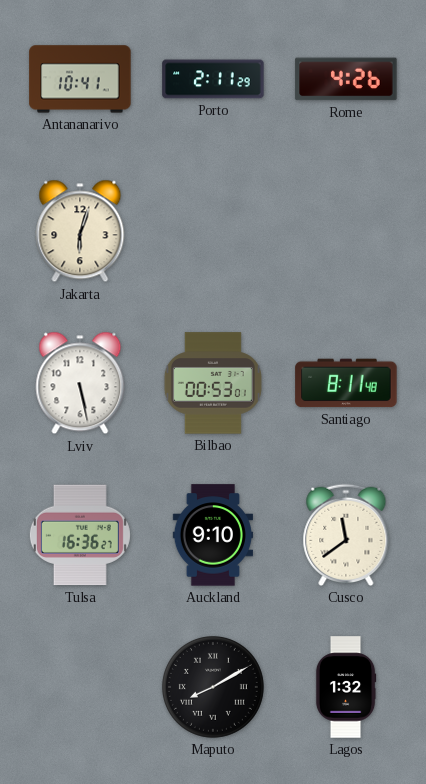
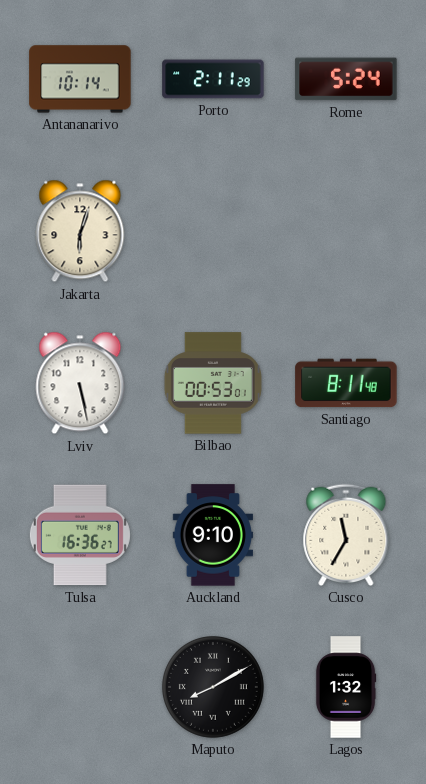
Antananarivo: 10:41 -> 10:14
Rome: 4:26 -> 5:24
Cusco: 11:39 -> 11:35
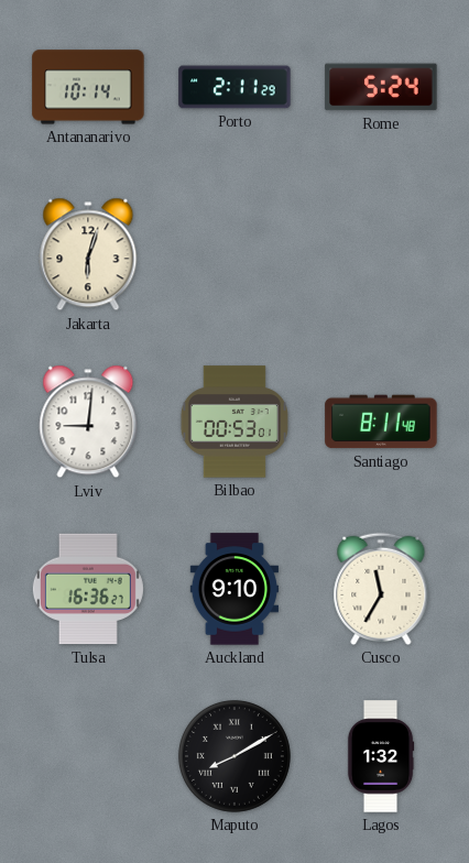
Lviv: 5:28 -> 9:01
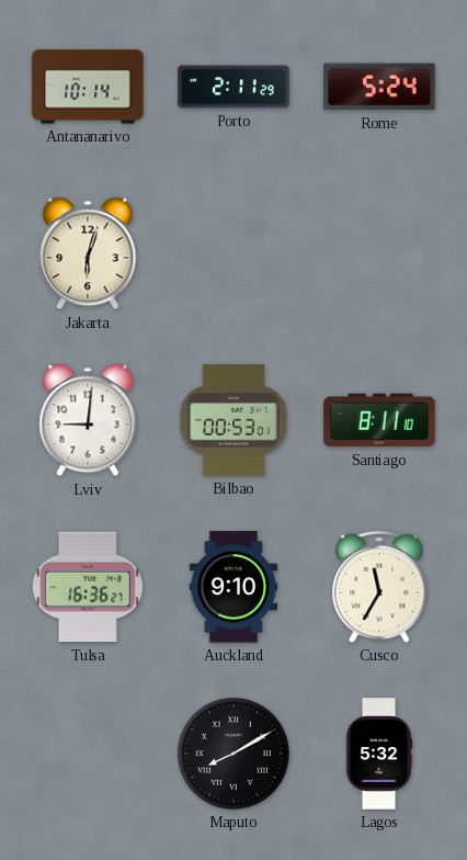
Santiago: 8:11:48 -> 8:11:10
Lagos: 1:32 -> 5:32
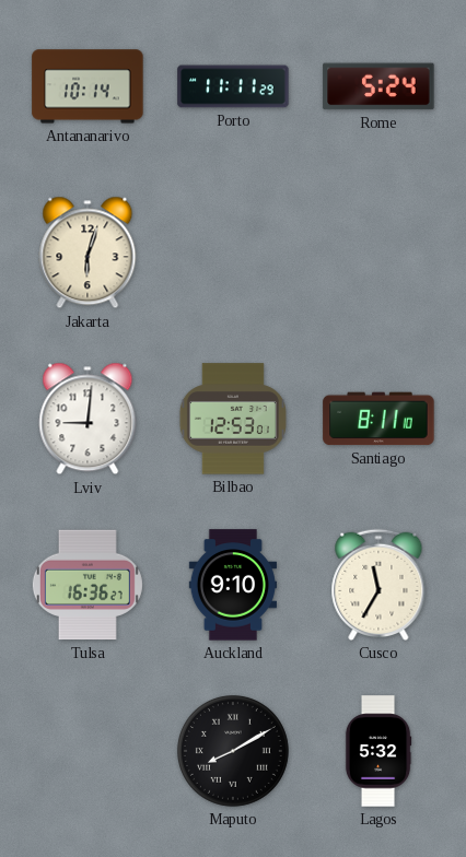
Porto: 2:11 -> 11:11
Bilbao: 00:53 -> 12:53
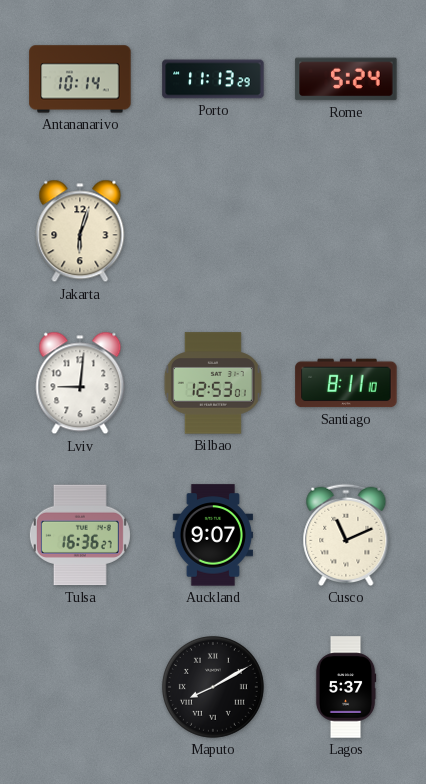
Porto: 11:11 -> 11:13
Auckland: 9:10 -> 9:07
Cusco: 11:35 -> 11:11
Lagos: 5:32 -> 5:37
